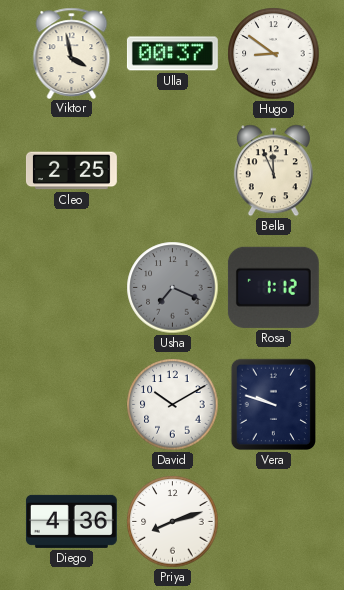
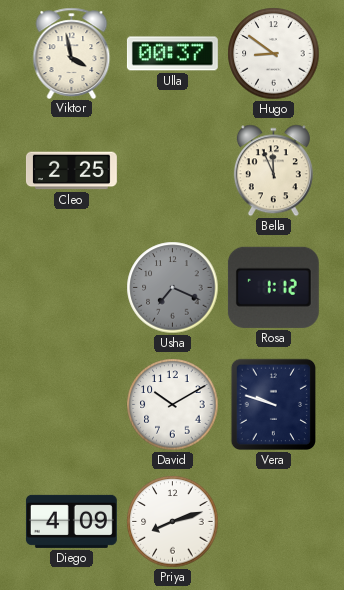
Diego: 4:36 -> 4:09
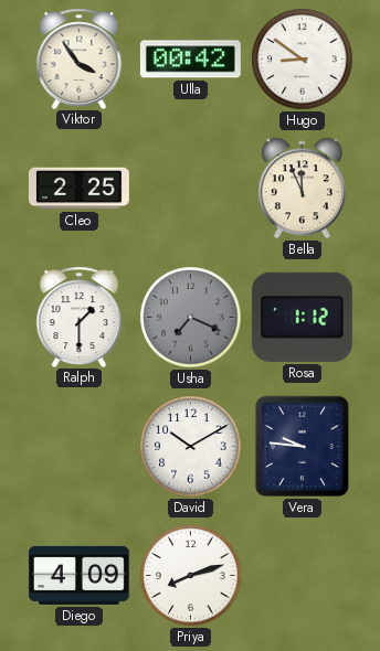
Viktor: 3:58 -> 3:54
Ulla: 00:37 -> 00:42
Ralph: none -> 1:30
Vera: 9:48 -> 9:46
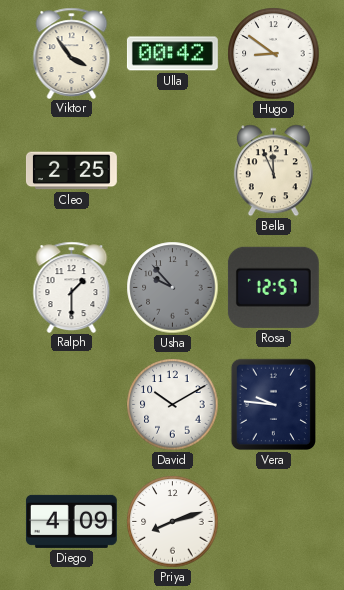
Usha: 7:19 -> 9:53
Rosa: 1:12 -> 12:57
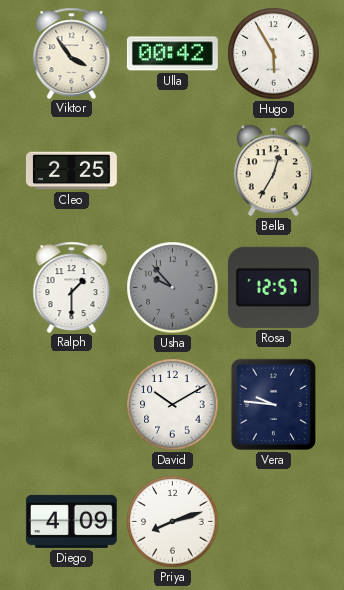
Hugo: 8:51 -> 5:55
Bella: 11:56 -> 12:35
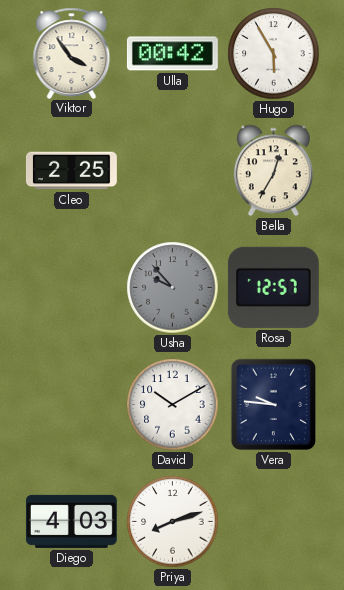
Ralph: 1:30 -> none
Diego: 4:09 -> 4:03
